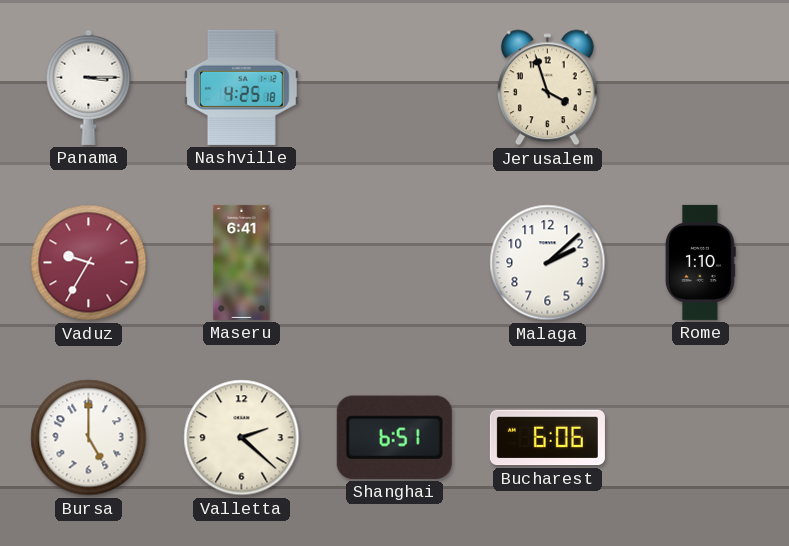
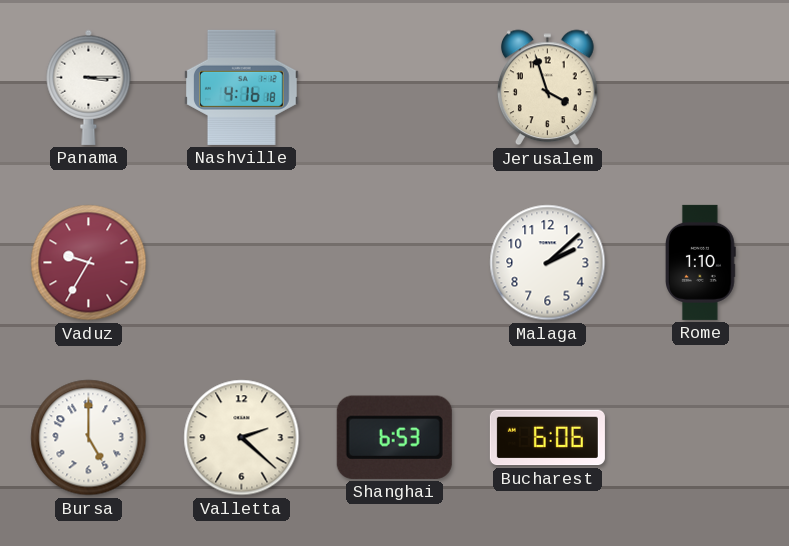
Nashville: 4:25 -> 4:16
Maseru: 6:41 -> none
Shanghai: 6:51 -> 6:53
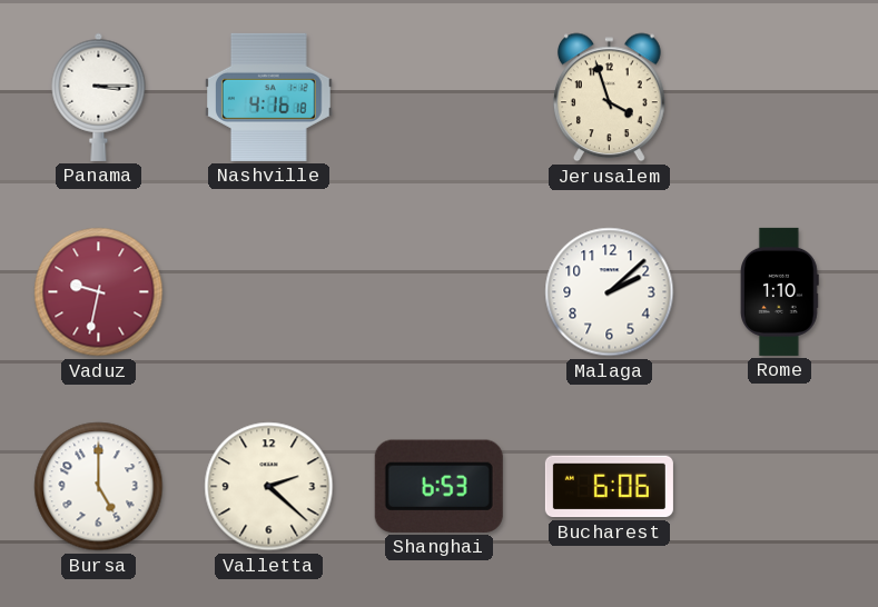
Vaduz: 9:35 -> 9:32
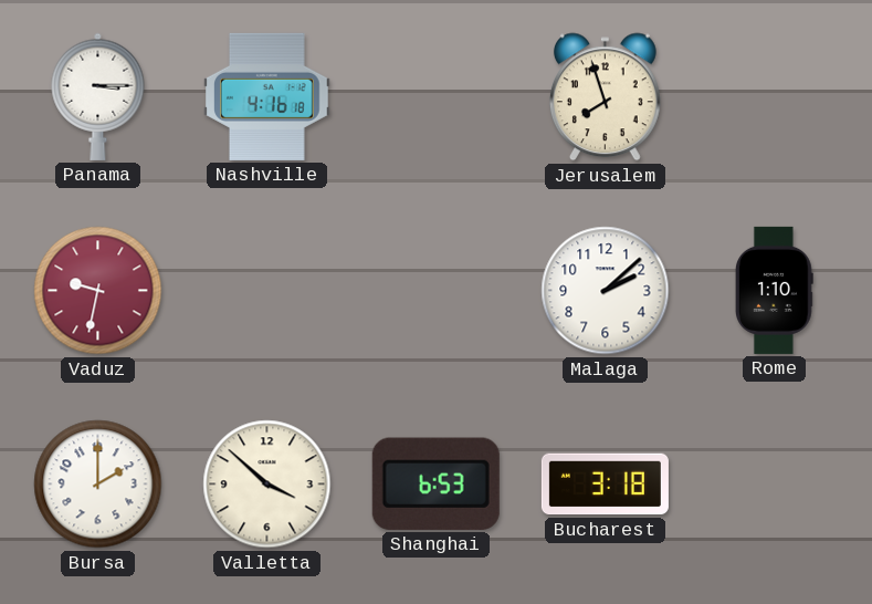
Jerusalem: 3:57 -> 7:57
Bursa: 5:00 -> 2:00
Valletta: 2:22 -> 3:52
Bucharest: 6:06 -> 3:18
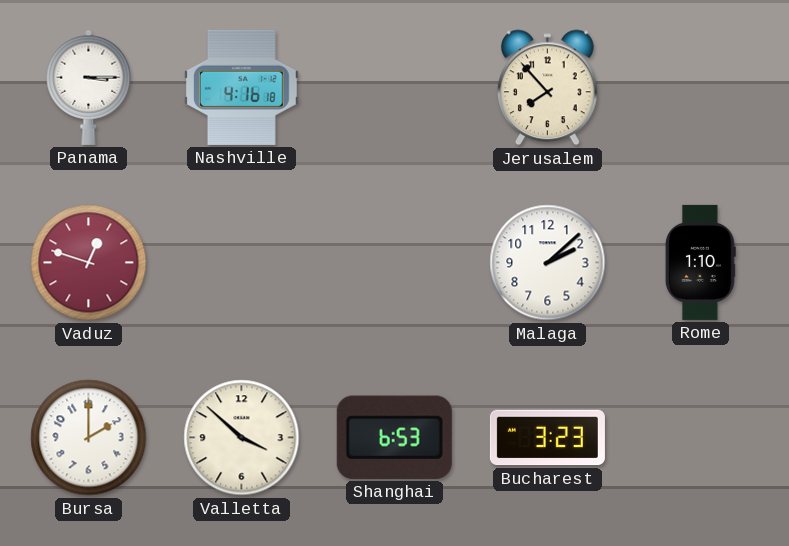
Jerusalem: 7:57 -> 7:53
Vaduz: 9:32 -> 12:48
Bucharest: 3:18 -> 3:23
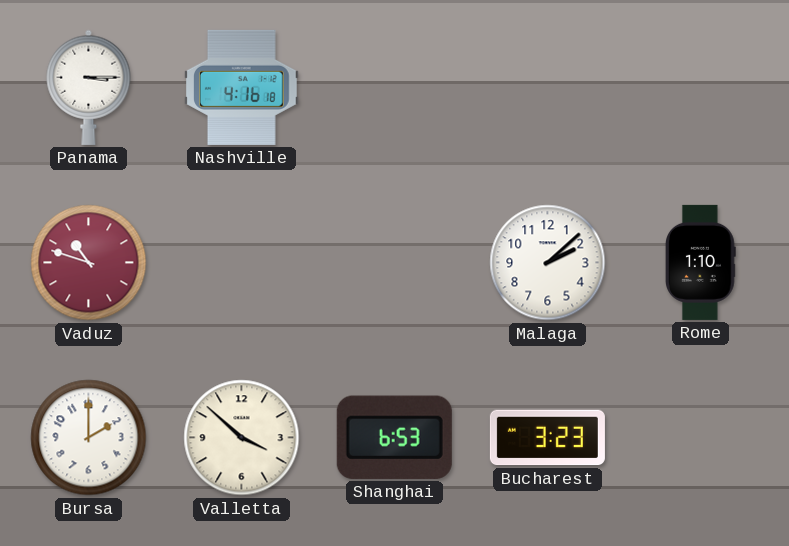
Jerusalem: 7:53 -> none
Vaduz: 12:48 -> 10:48
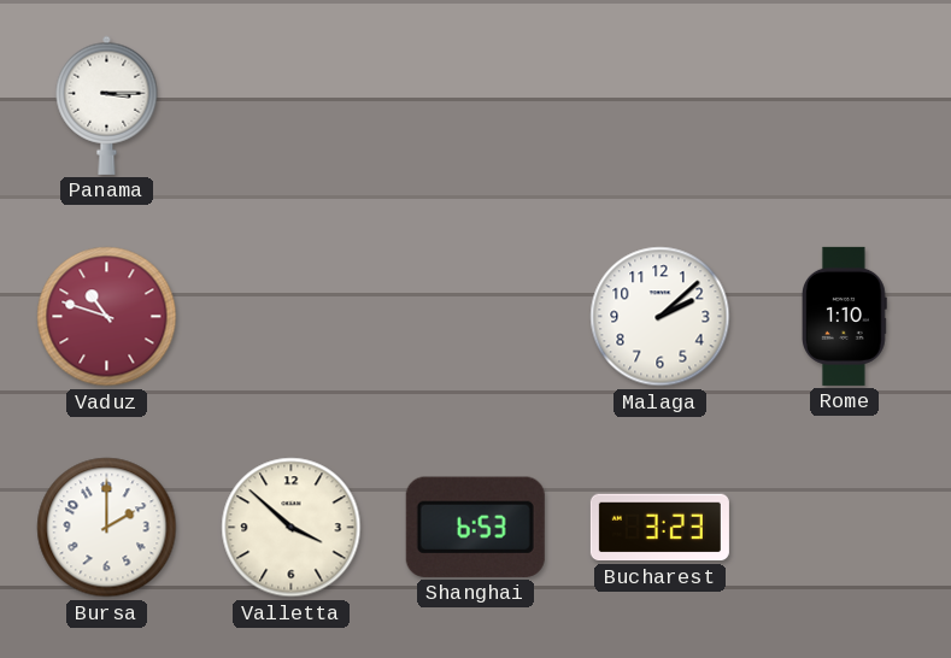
Nashville: 4:16 -> none
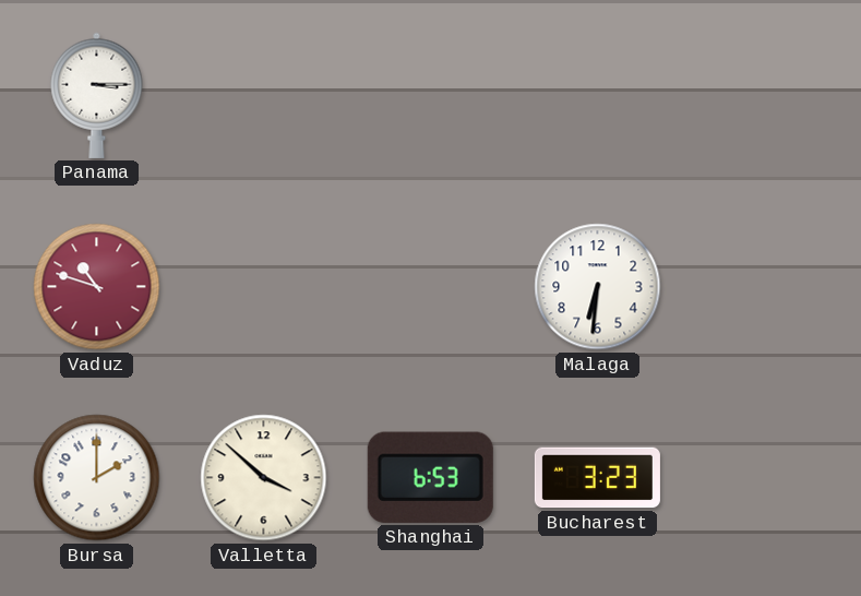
Malaga: 2:08 -> 6:31
Rome: 1:10 -> none
